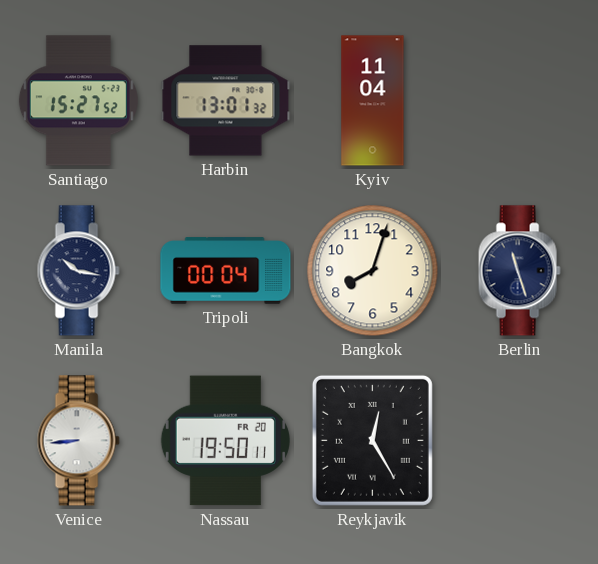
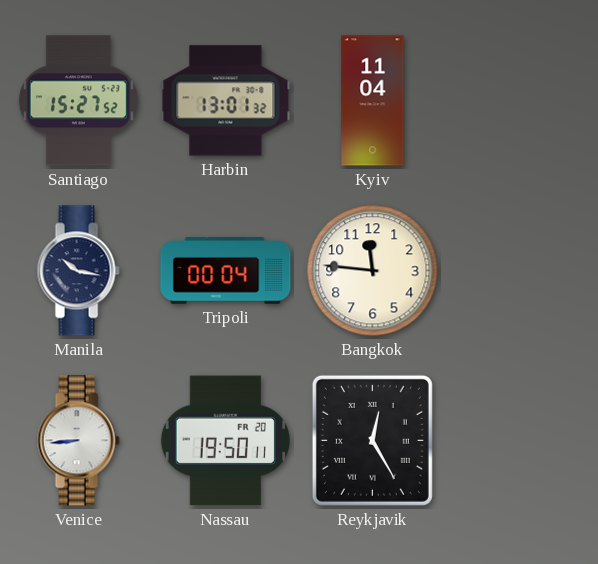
Bangkok: 8:03 -> 11:46
Berlin: 11:27 -> none
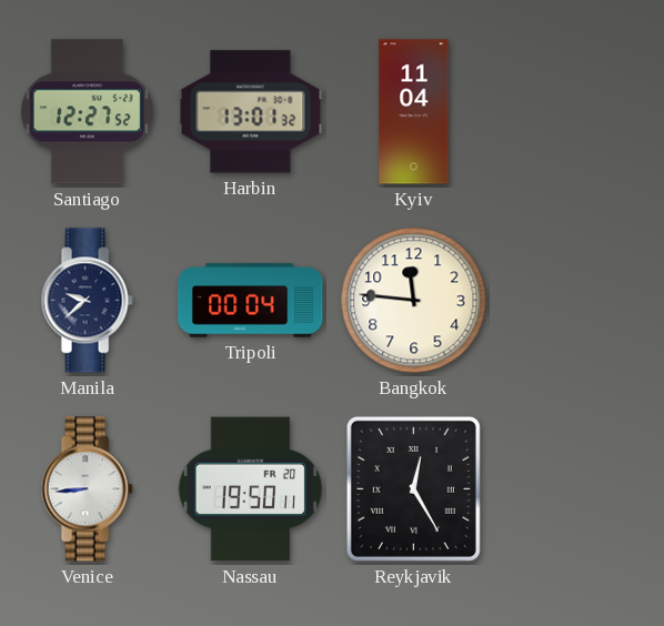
Santiago: 15:27 -> 12:27
Manila: 10:17 -> 9:38
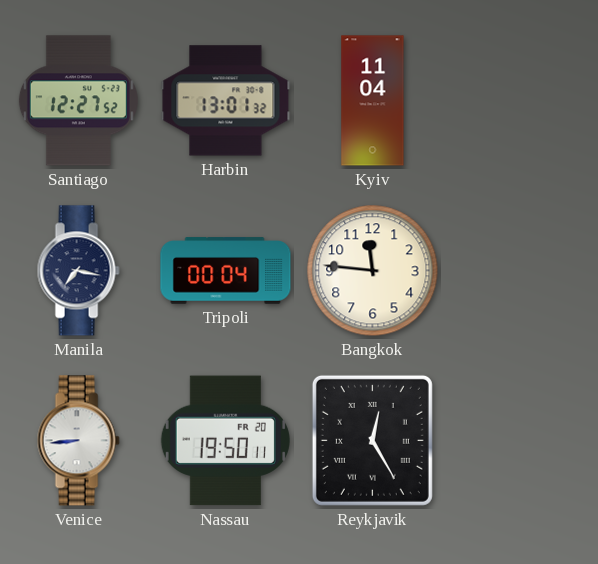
Manila: 9:38 -> 7:17
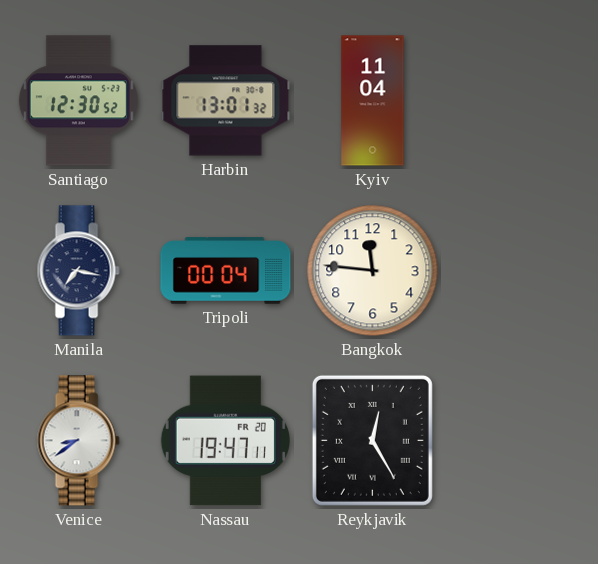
Santiago: 12:27 -> 12:30
Venice: 8:44 -> 8:39
Nassau: 19:50 -> 19:47
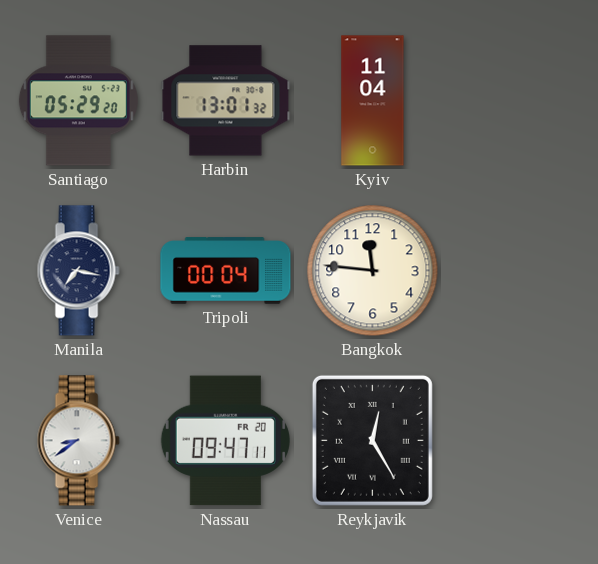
Santiago: 12:30 -> 05:29
Nassau: 19:47 -> 09:47
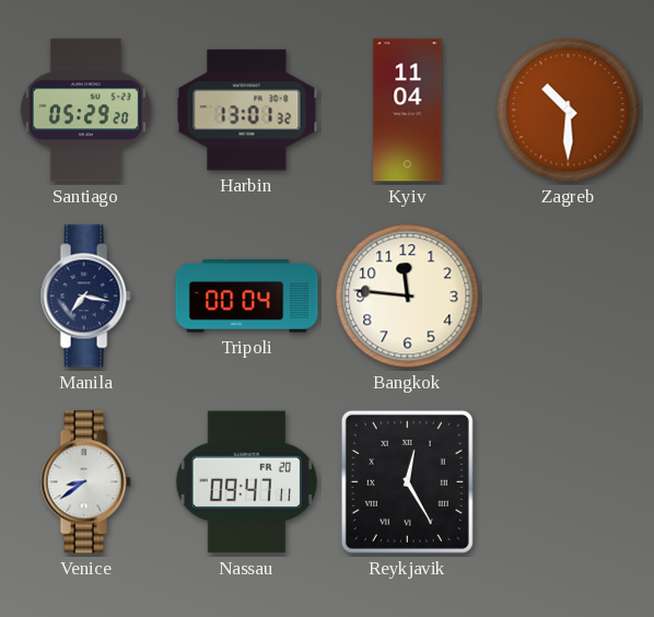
Zagreb: none -> 10:30
